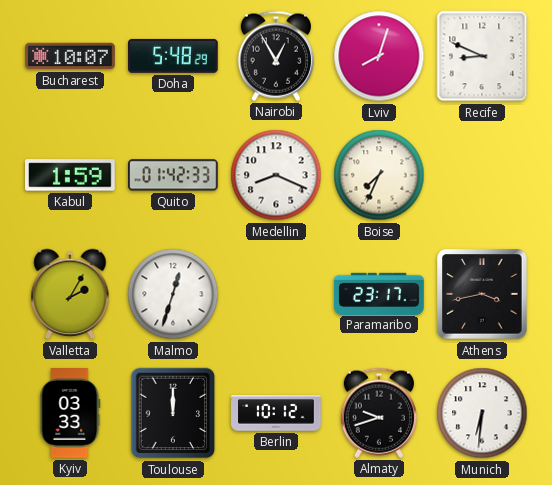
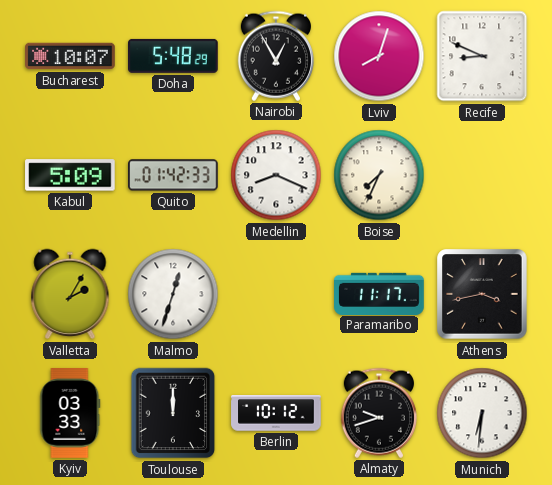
Kabul: 1:59 -> 5:09
Paramaribo: 23:17 -> 11:17
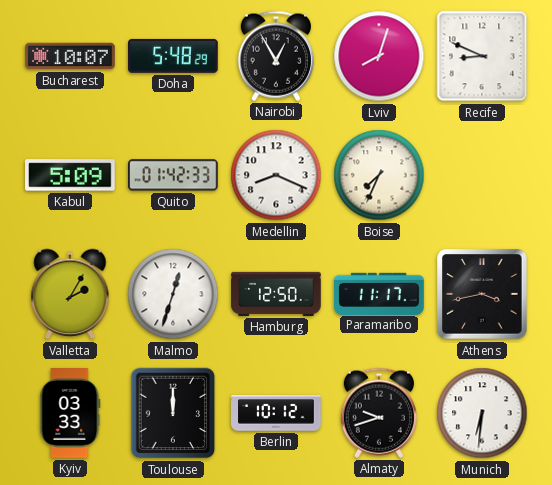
Hamburg: none -> 12:50
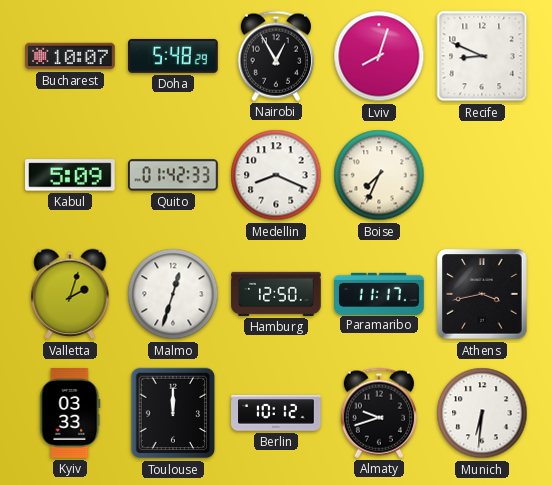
Valletta: 2:05 -> 2:03
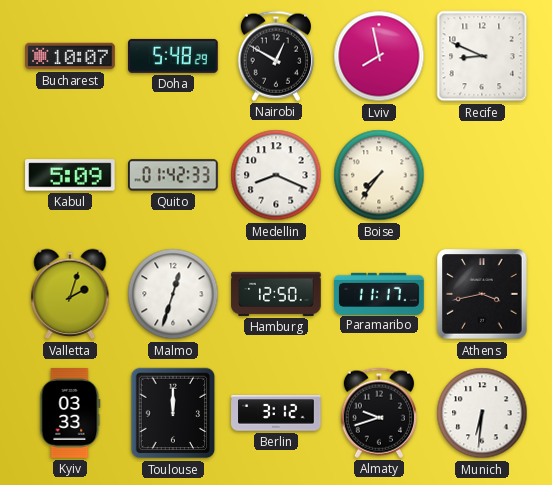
Nairobi: 12:55 -> 12:50
Lviv: 8:03 -> 7:58
Boise: 7:34 -> 7:36
Berlin: 10:12 -> 3:12
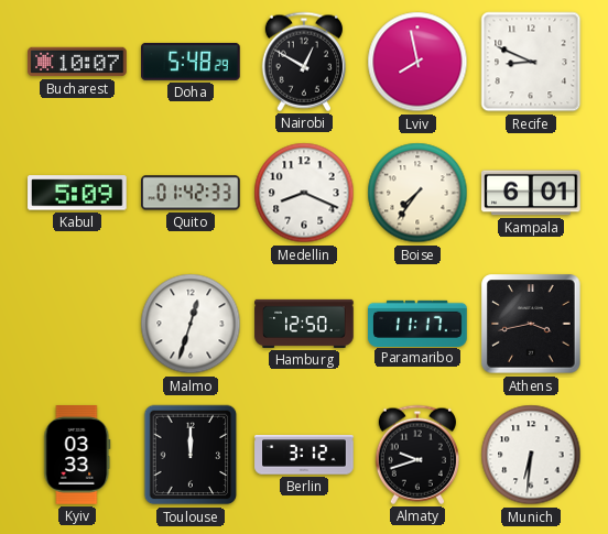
Kampala: none -> 6:01
Valletta: 2:03 -> none
